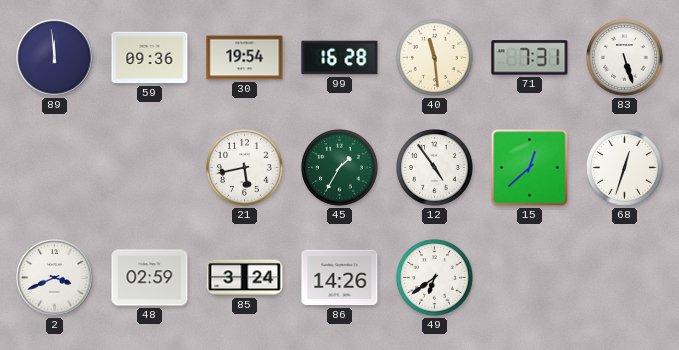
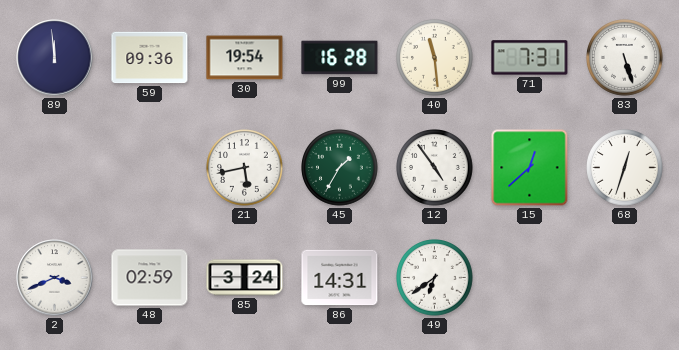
86: 14:26 -> 14:31
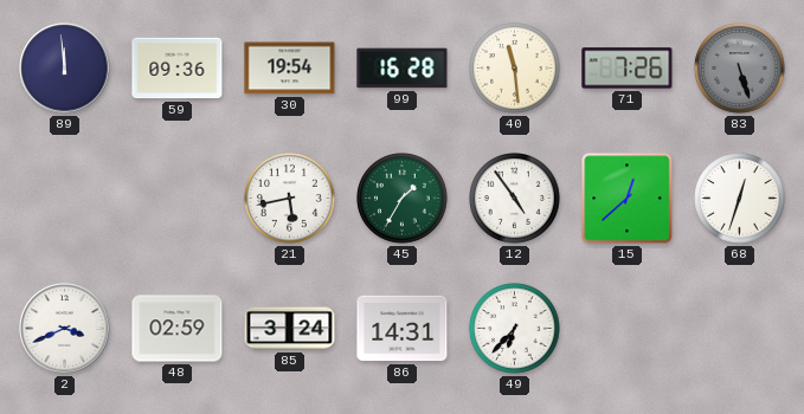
71: 7:31 -> 7:26
83 dial: white -> grey
49: 6:39 -> 6:37
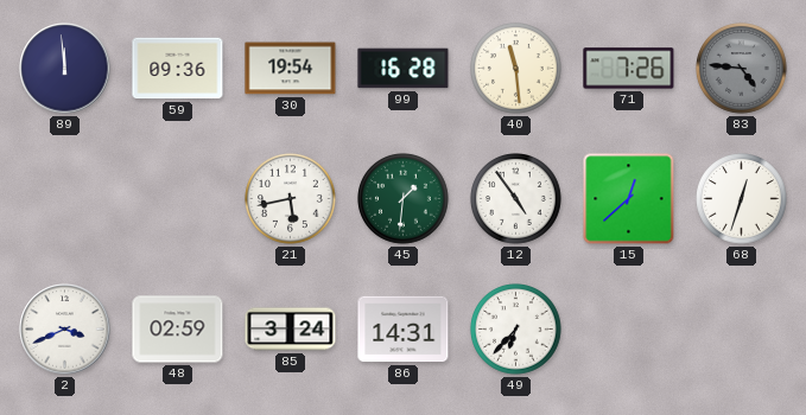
83: 5:27 -> 4:46
45: 1:35 -> 1:31
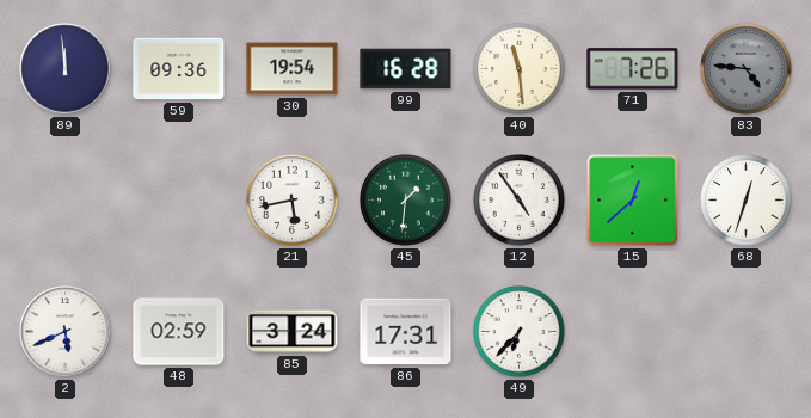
2: 3:41 -> 5:41
86: 14:31 -> 17:31
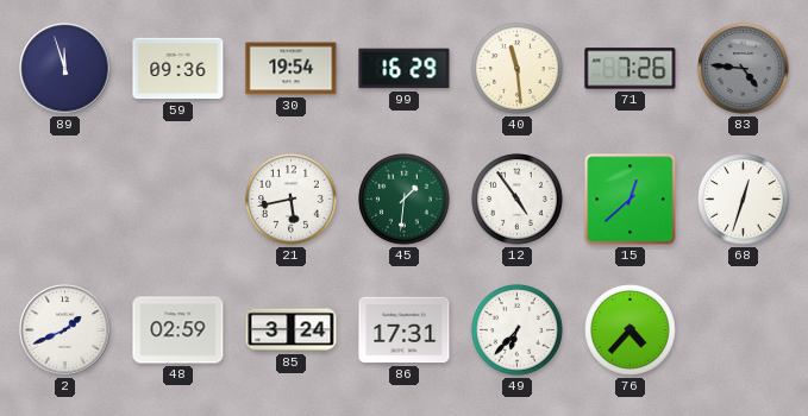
89: 11:59 -> 11:57
99: 16:28 -> 16:29
2: 5:41 -> 1:41
76: none -> 4:37
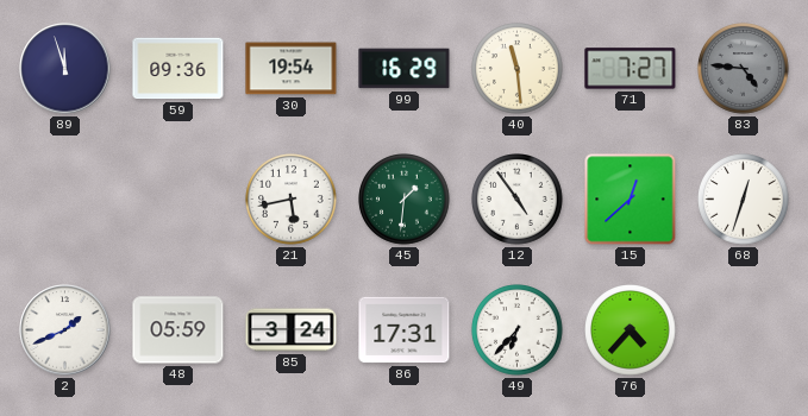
71: 7:26 -> 7:27
48: 02:59 -> 05:59
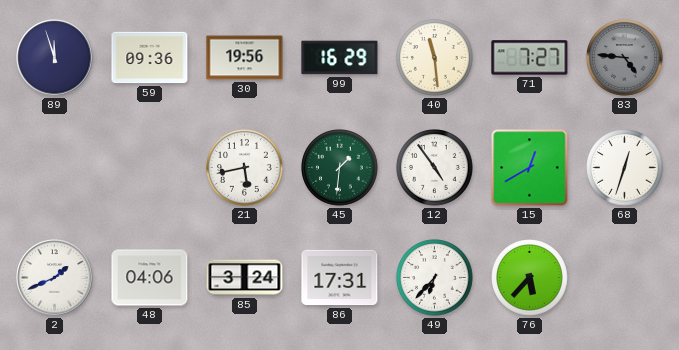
30: 19:54 -> 19:56
15: 12:38 -> 12:40
48: 05:59 -> 04:06
76: 4:37 -> 5:37
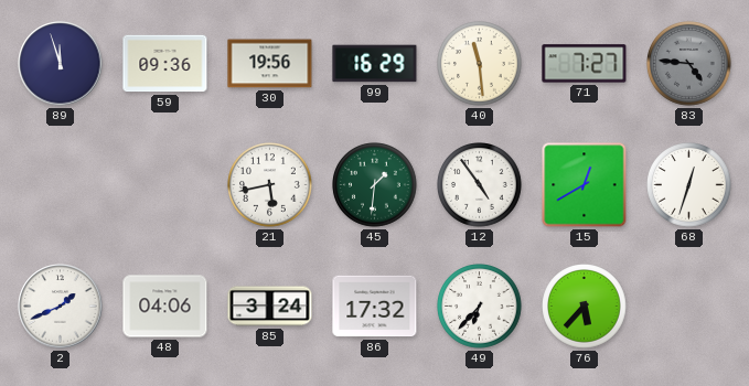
86: 17:31 -> 17:32
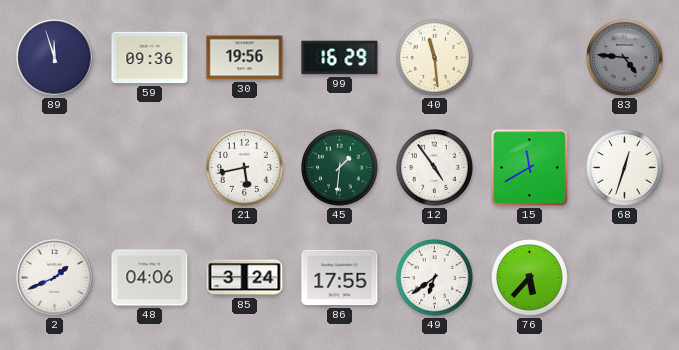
71: 7:27 -> none
15: 12:40 -> 11:40
86: 17:32 -> 17:55
49: 6:37 -> 6:39
